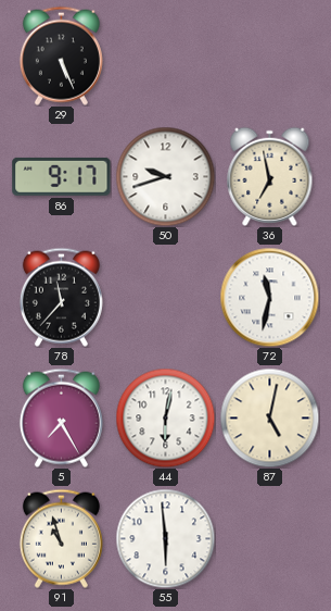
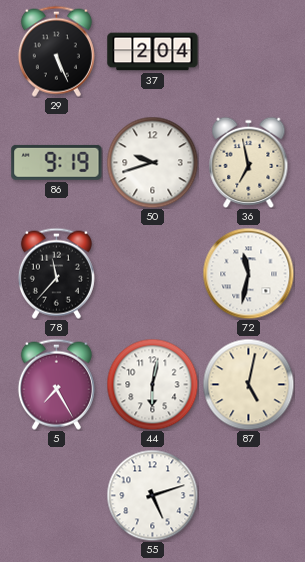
37: none -> 2:04
86: 9:17 -> 9:19
91: 10:57 -> none
55: 5:59 -> 5:12
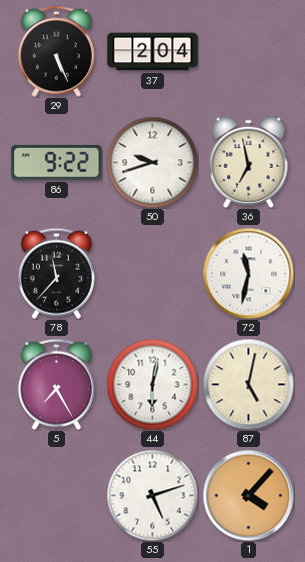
86: 9:19 -> 9:22
1: none -> 4:07
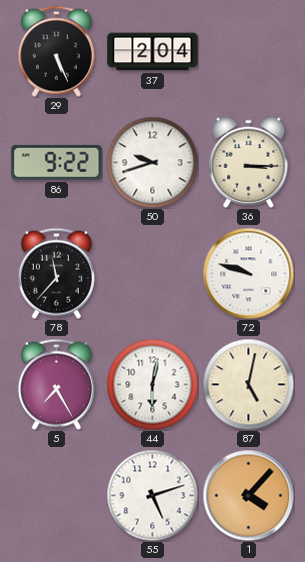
36: 6:58 -> 3:15
72: 11:32 -> 9:48
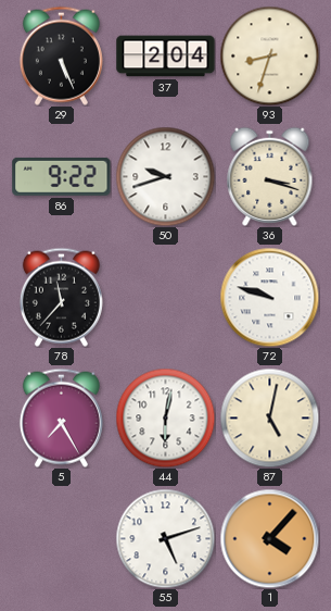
93: none -> 8:33
36: 3:15 -> 3:18
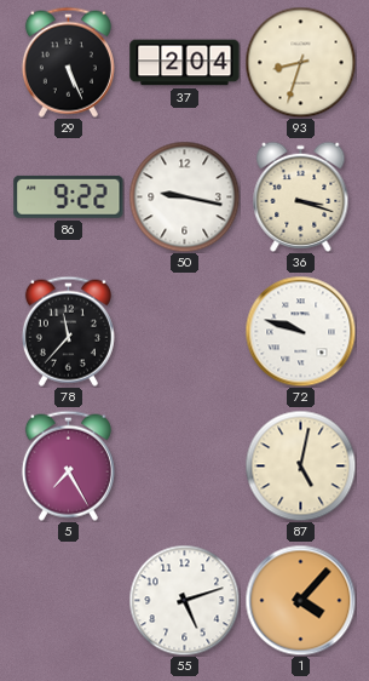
50: 9:42 -> 9:17
44: 6:02 -> none
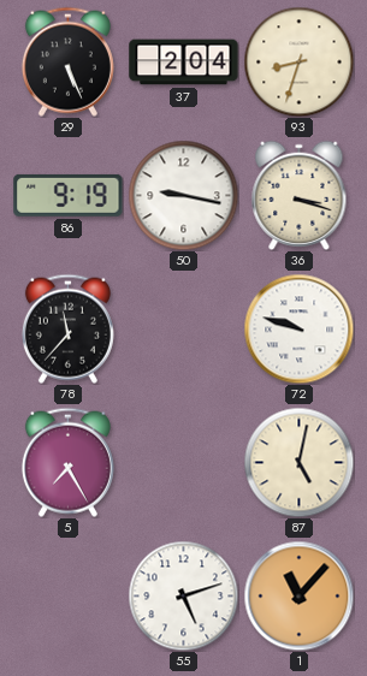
86: 9:22 -> 9:19
1: 4:07 -> 11:07
